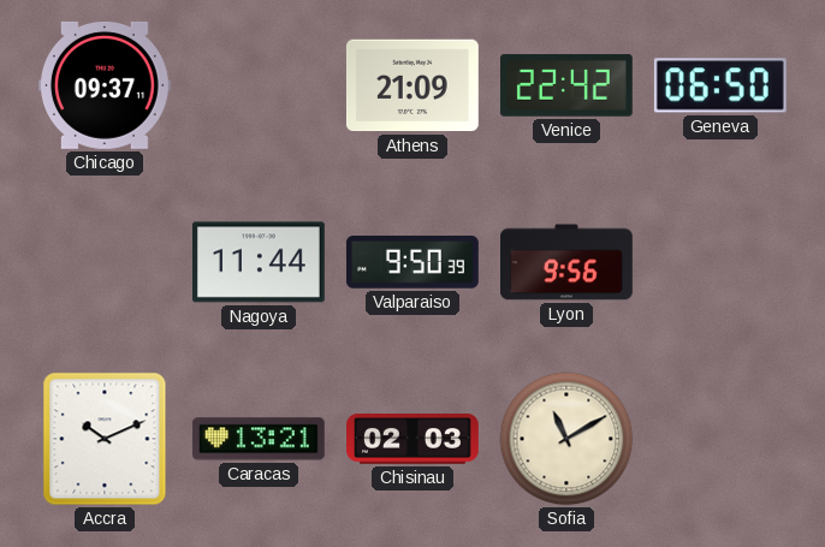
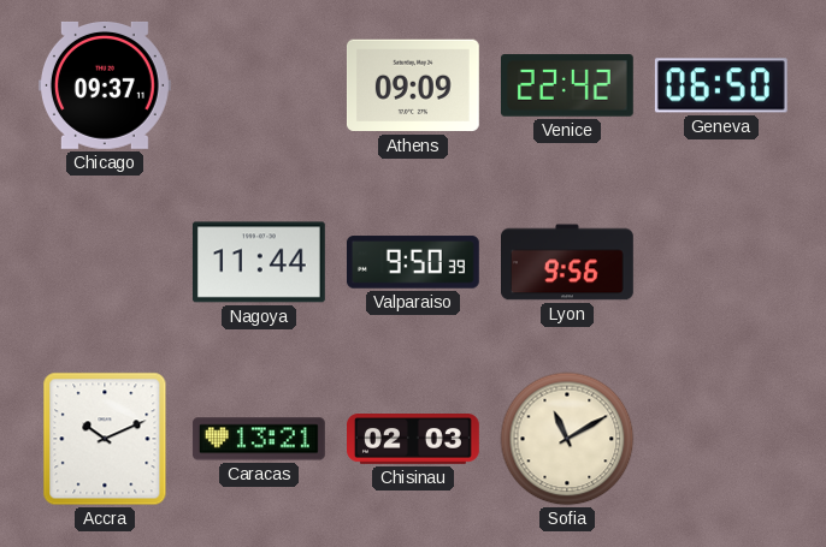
Athens: 21:09 -> 09:09
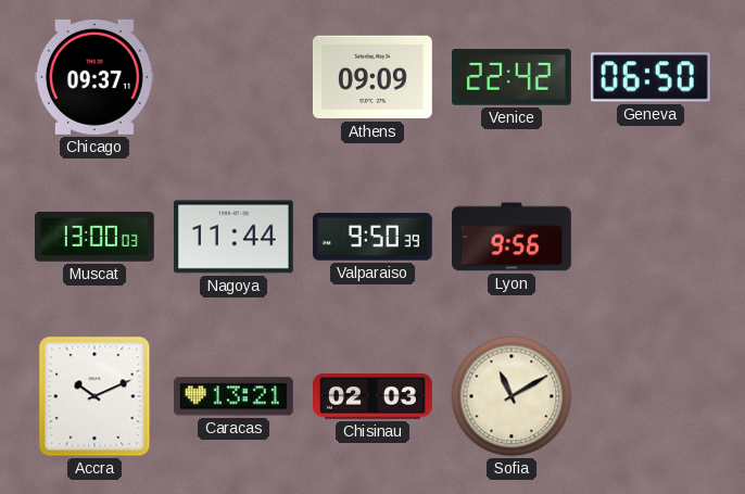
Muscat: none -> 13:00
